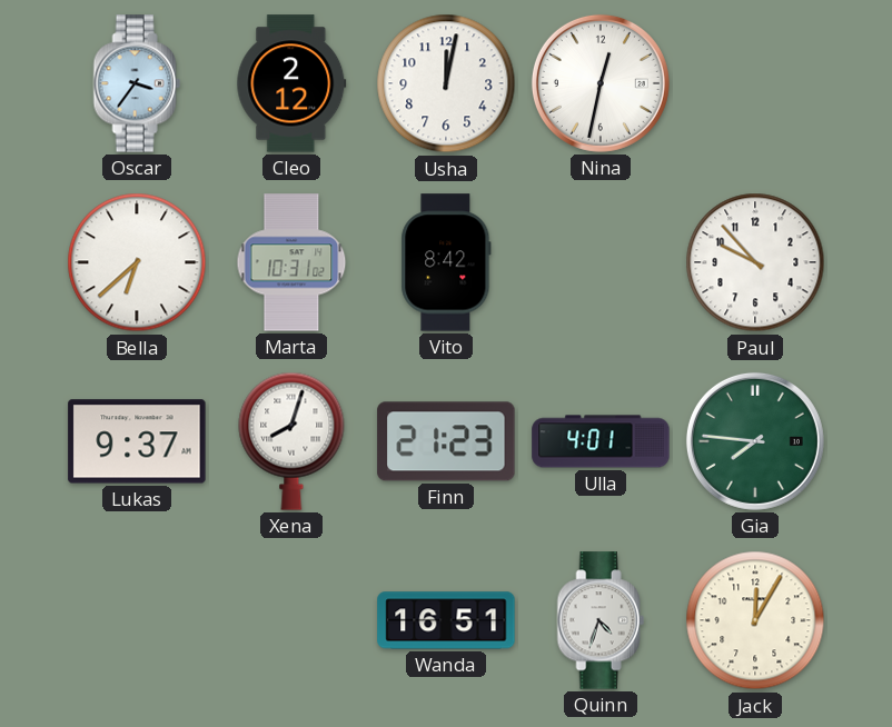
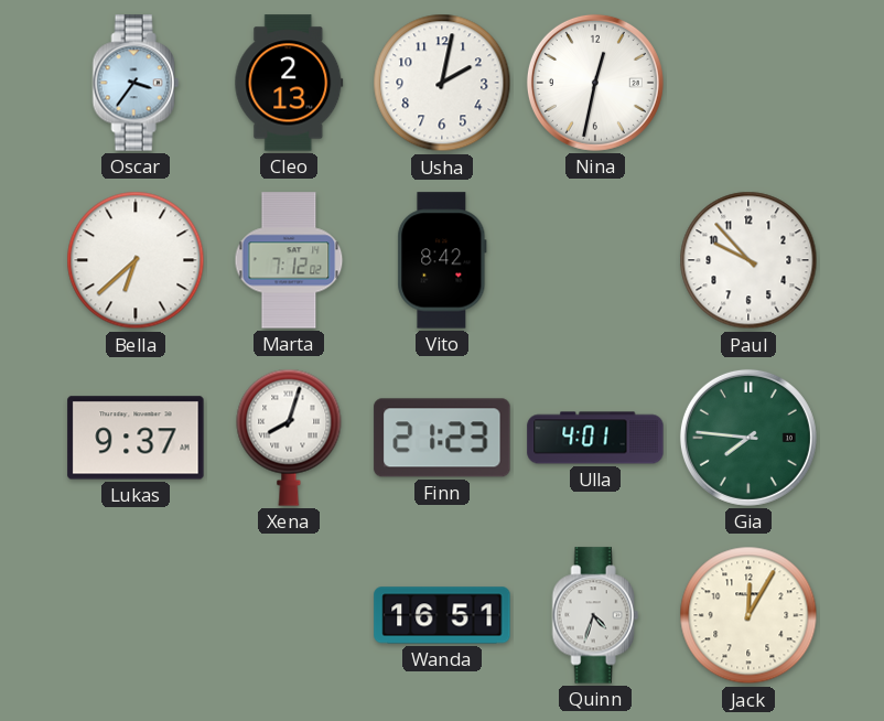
Cleo: 2:12 -> 2:13
Usha: 12:02 -> 2:02
Marta: 10:31 -> 7:12
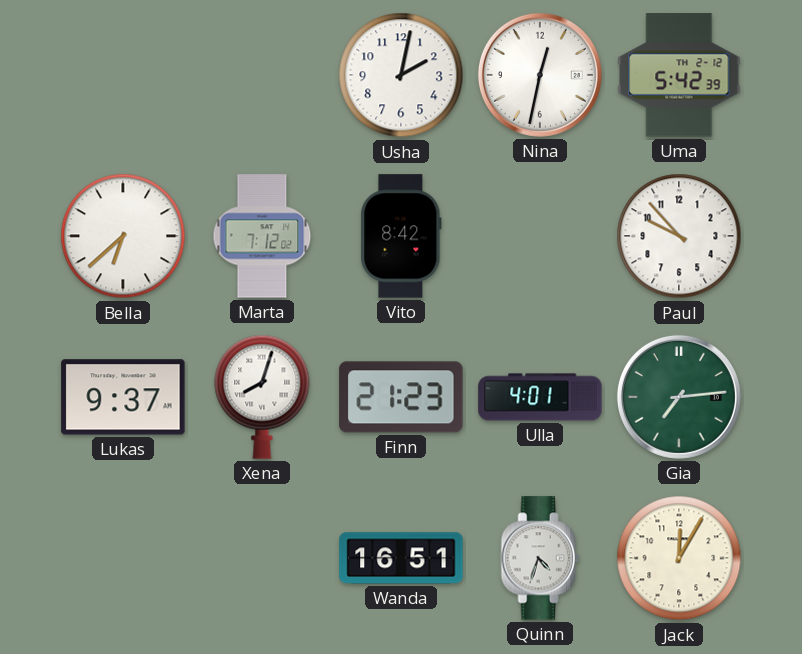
Oscar: 3:36 -> none
Cleo: 2:13 -> none
Uma: none -> 5:42
Gia: 7:46 -> 7:14
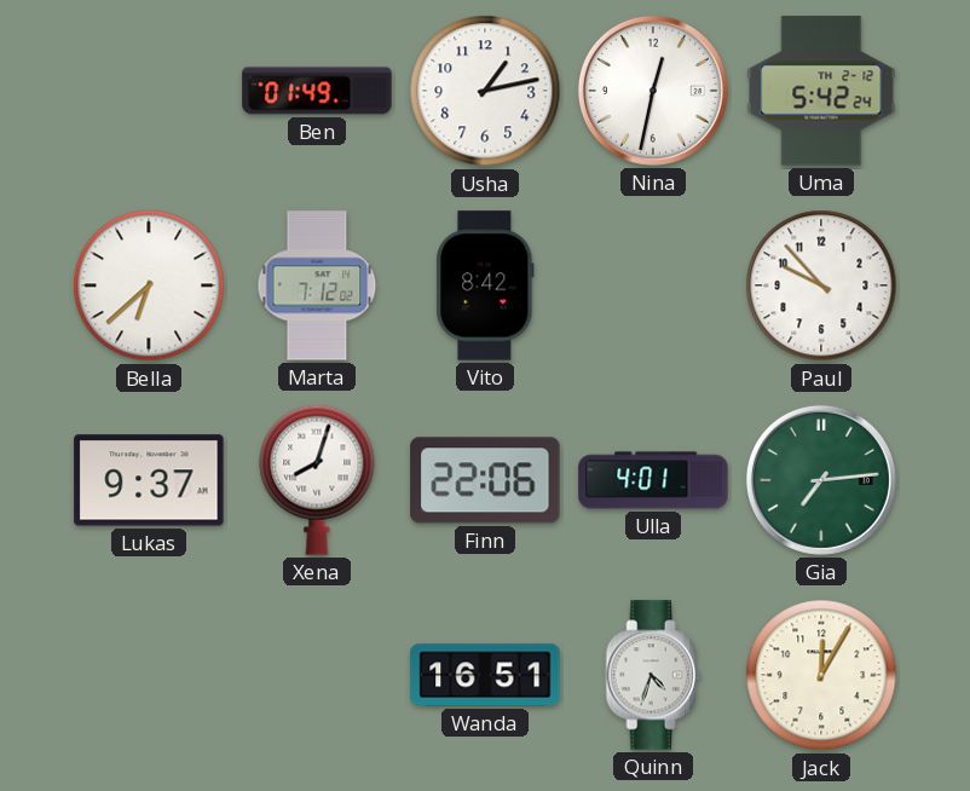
Ben: none -> 01:49
Usha: 2:02 -> 1:13
Uma: 5:42:39 -> 5:42:24
Finn: 21:23 -> 22:06
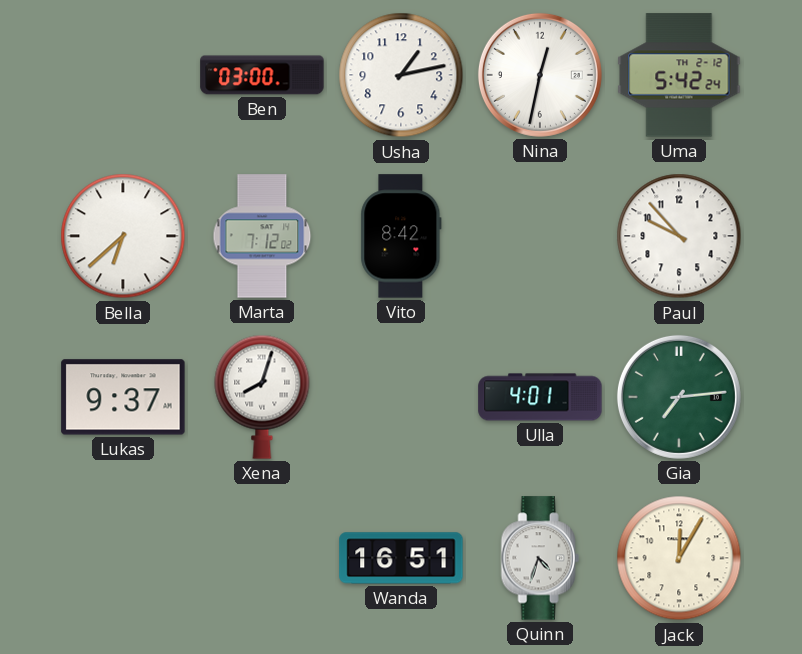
Ben: 01:49 -> 03:00
Finn: 22:06 -> none
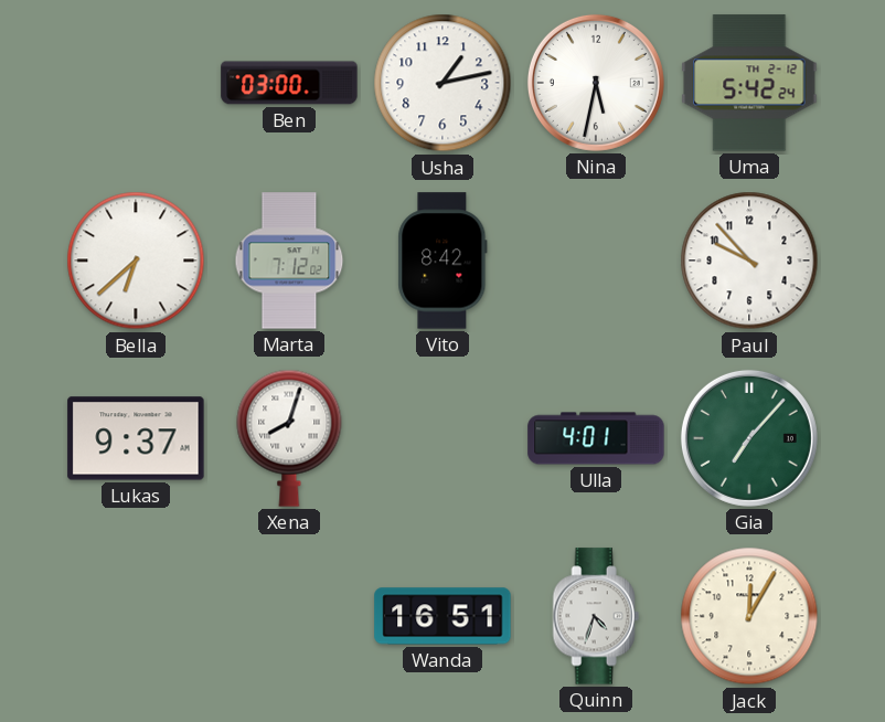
Nina: 12:32 -> 5:32
Gia: 7:14 -> 7:07
